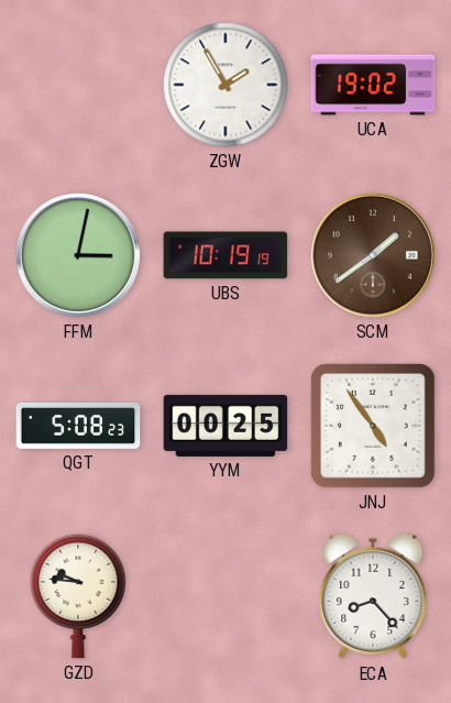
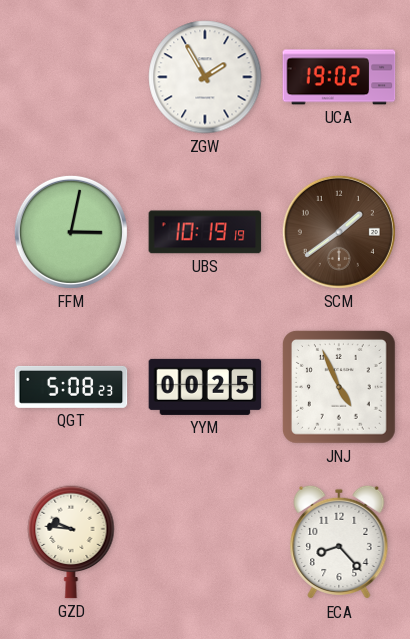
JNJ: 4:54 -> 4:56
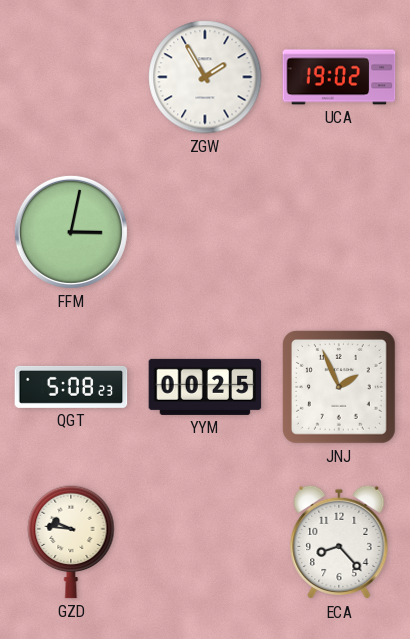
UBS: 10:19 -> none
SCM: 1:39 -> none
JNJ: 4:56 -> 1:56
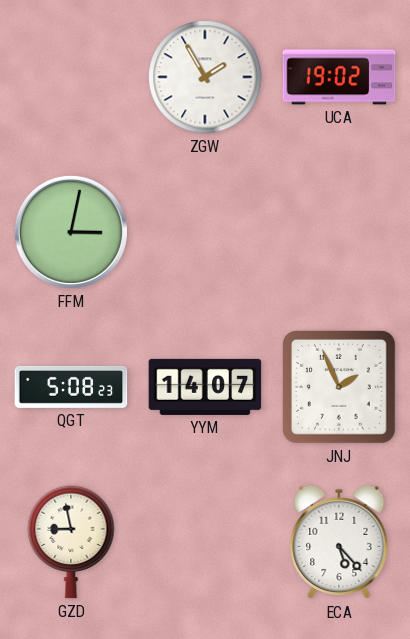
YYM: 00:25 -> 14:07
GZD: 9:46 -> 8:58
ECA: 8:23 -> 5:23
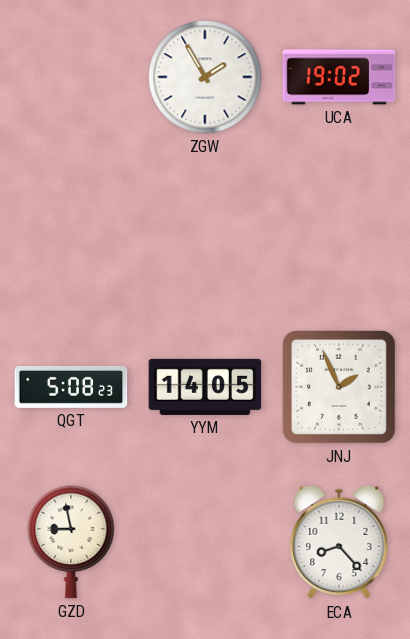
FFM: 3:02 -> none
YYM: 14:07 -> 14:05
ECA: 5:23 -> 8:23
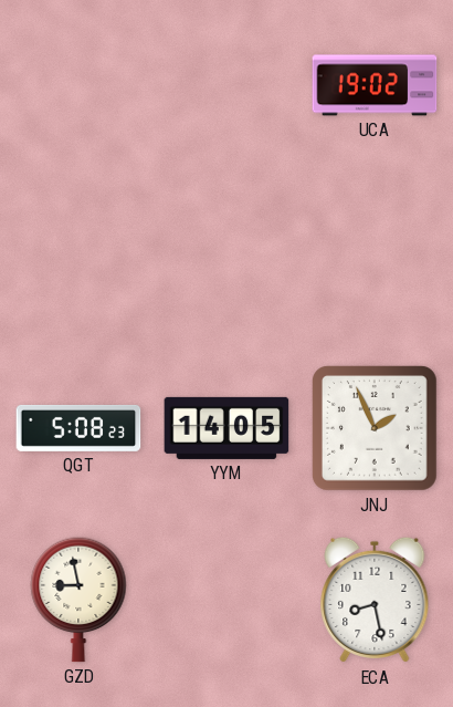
ZGW: 1:55 -> none
ECA: 8:23 -> 8:28
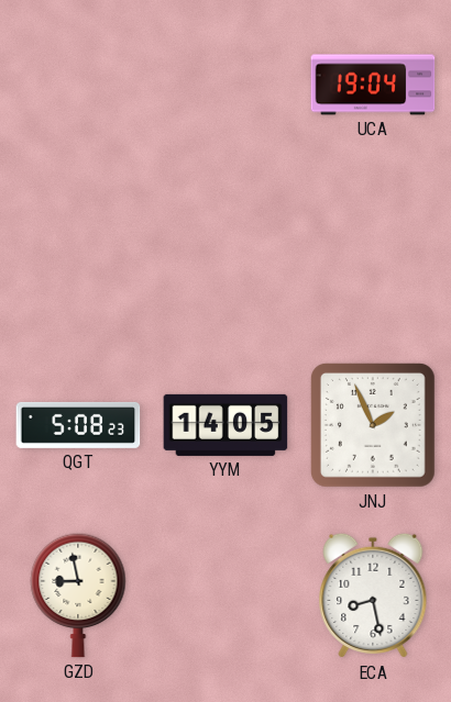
UCA: 19:02 -> 19:04
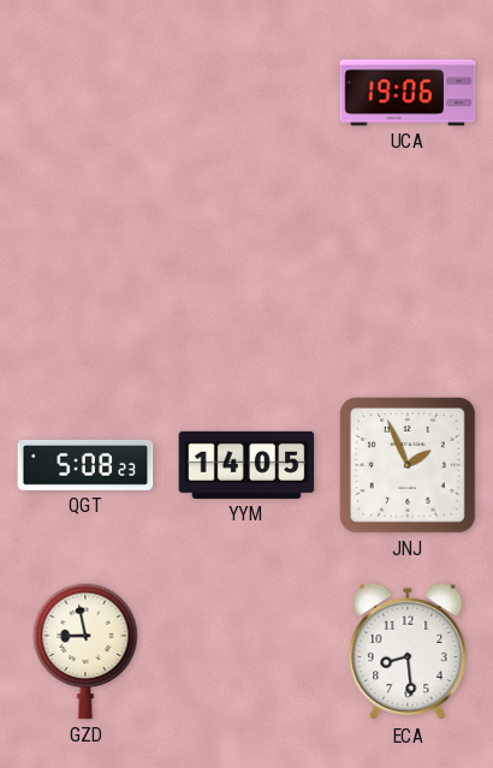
UCA: 19:04 -> 19:06
ECA: 8:28 -> 8:29
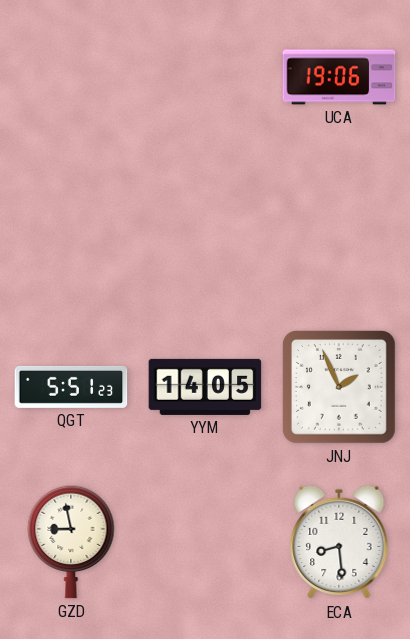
QGT: 5:08 -> 5:51
